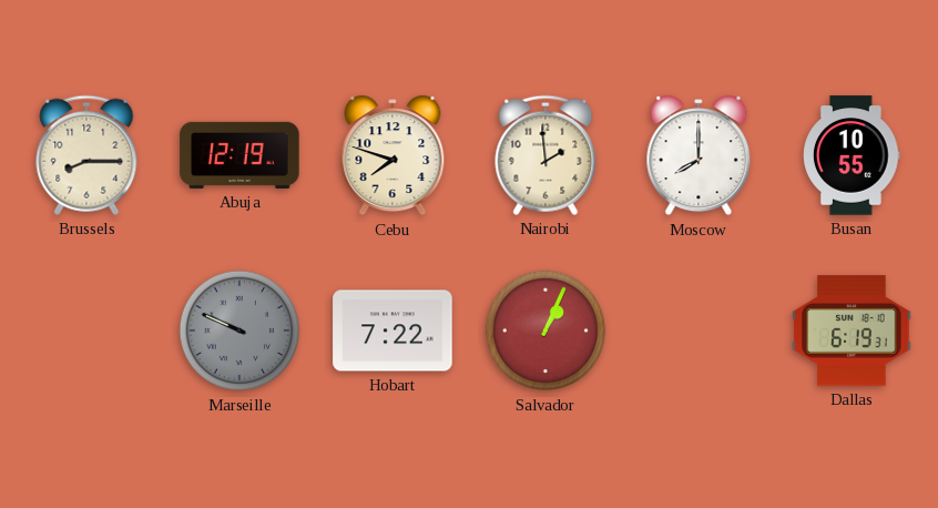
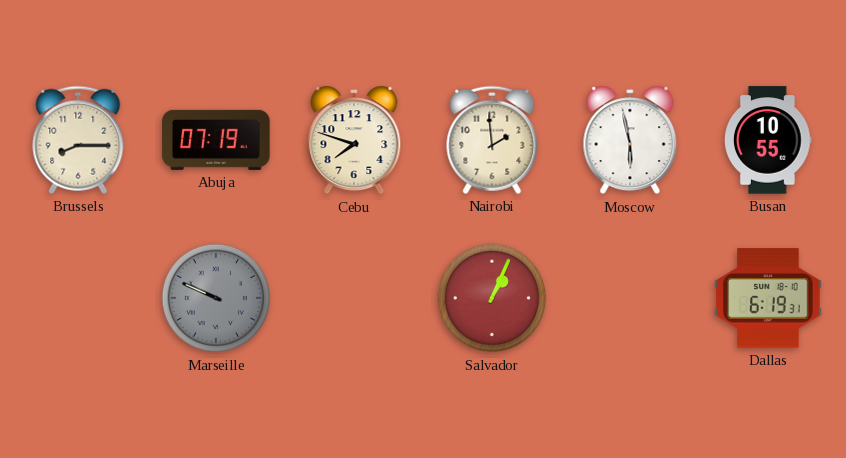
Abuja: 12:19 -> 07:19
Moscow: 8:00 -> 5:58
Hobart: 7:22 -> none
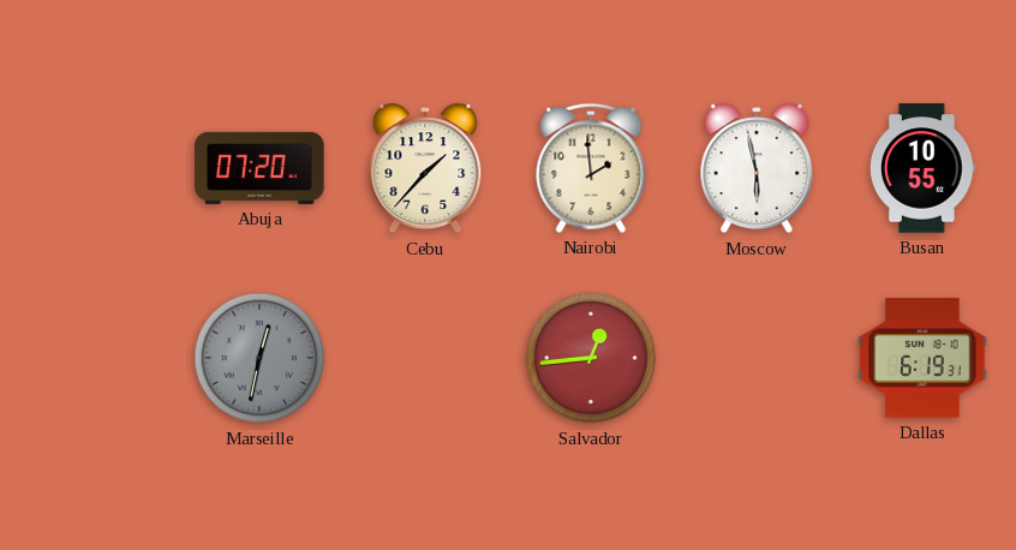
Brussels: 8:15 -> none
Abuja: 07:19 -> 07:20
Cebu: 7:48 -> 1:37
Marseille: 9:49 -> 12:32
Salvador: 1:04 -> 12:44
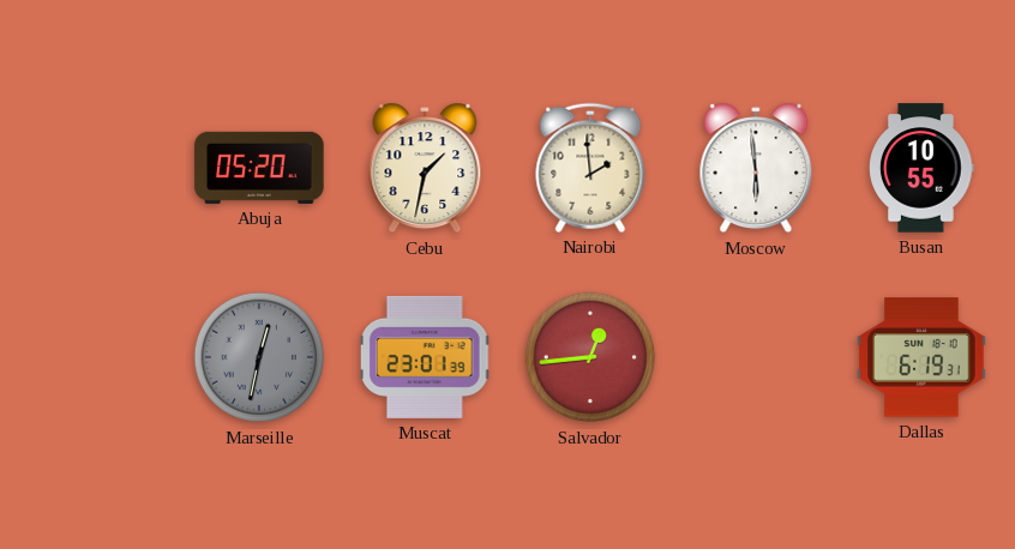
Abuja: 07:20 -> 05:20
Cebu: 1:37 -> 1:32
Moscow: 5:58 -> 5:59
Muscat: none -> 23:01
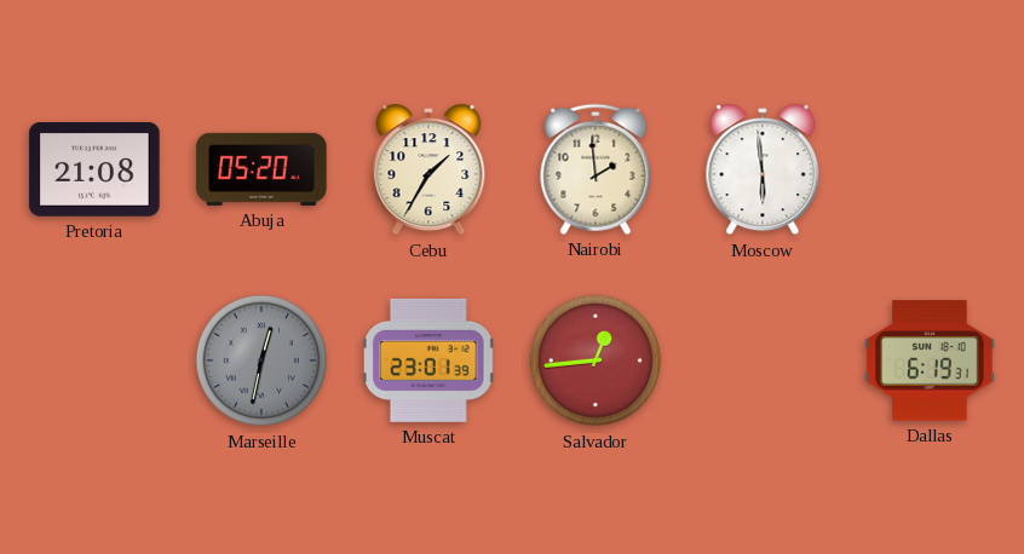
Pretoria: none -> 21:08
Cebu: 1:32 -> 1:35
Busan: 10:55 -> none
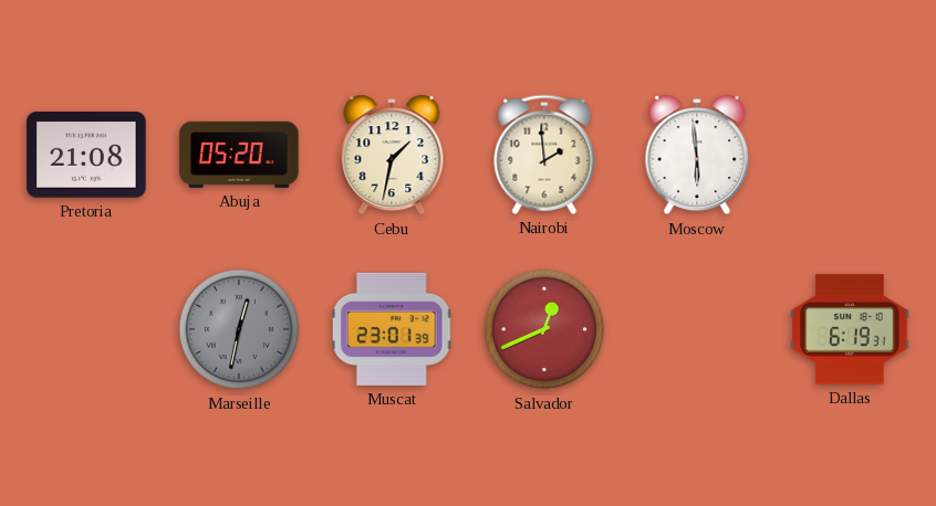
Cebu: 1:35 -> 1:32
Salvador: 12:44 -> 12:41
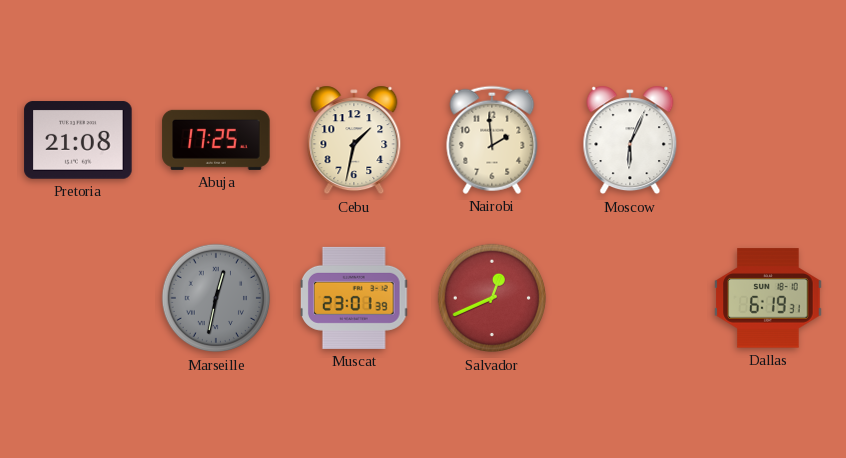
Abuja: 05:20 -> 17:25
Moscow: 5:59 -> 6:04
